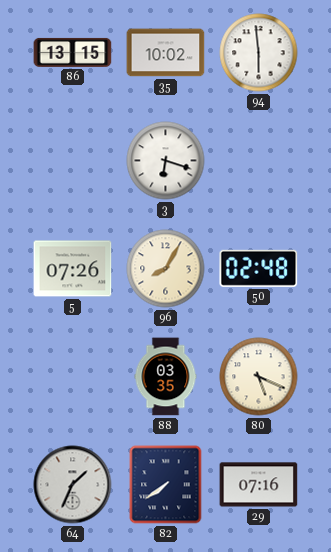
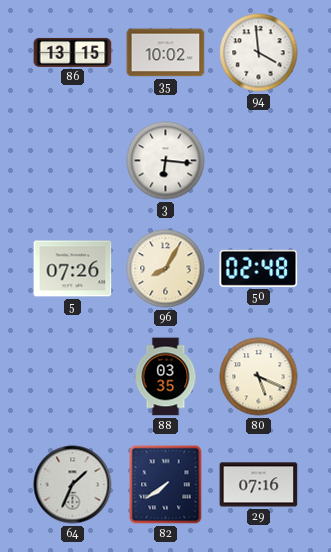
94: 5:59 -> 3:59
3: 6:18 -> 6:16
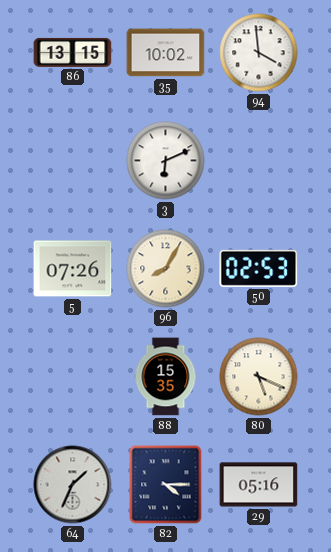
3: 6:16 -> 6:11
50: 02:48 -> 02:53
88: 03:35 -> 15:35
82: 7:39 -> 4:15
29: 07:16 -> 05:16
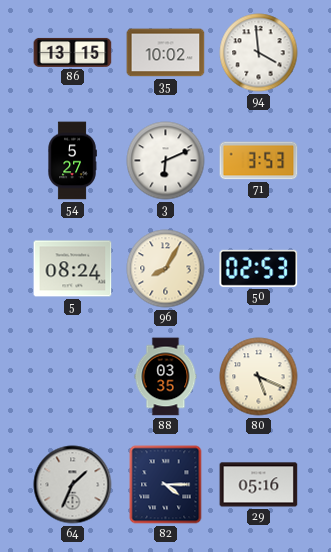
54: none -> 5:27
71: none -> 3:53
5: 07:26 -> 08:24
88: 15:35 -> 03:35
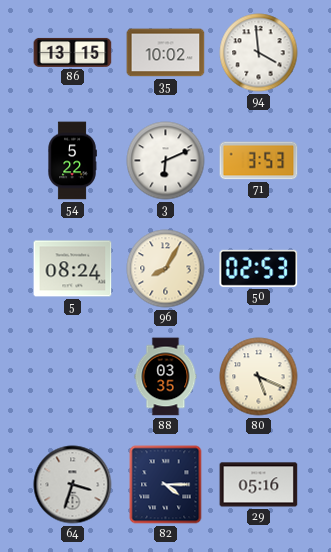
54: 5:27 -> 5:22
64: 1:34 -> 3:33
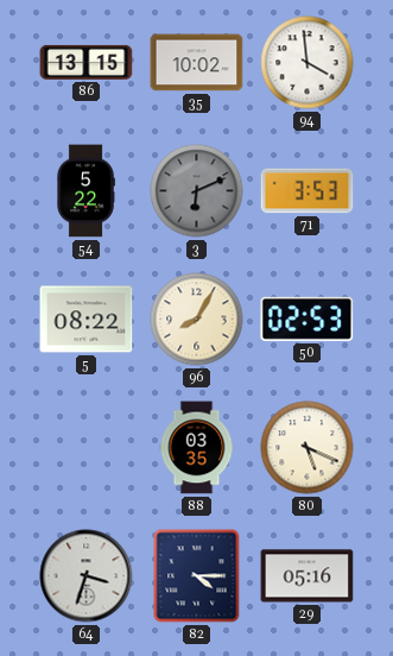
3 dial: white -> grey
5: 08:24 -> 08:22
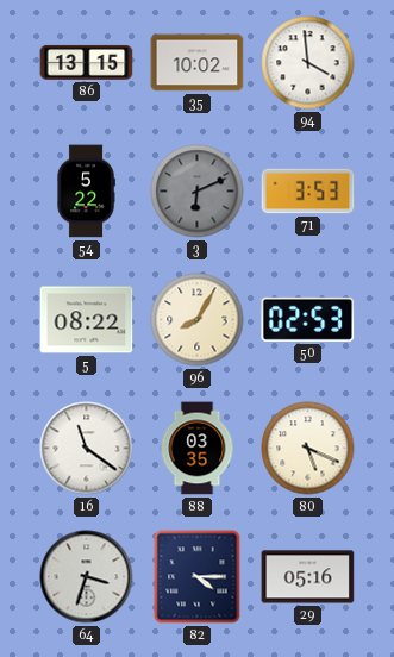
16: none -> 11:21
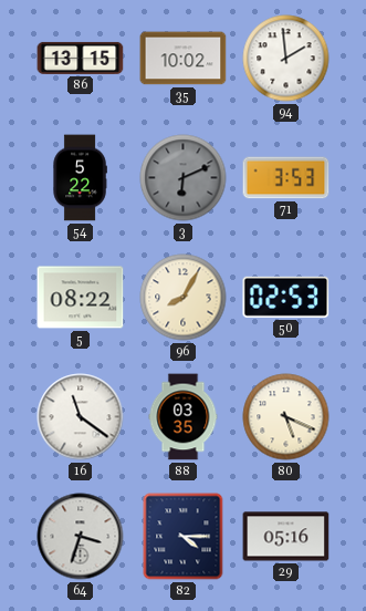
94: 3:59 -> 1:59
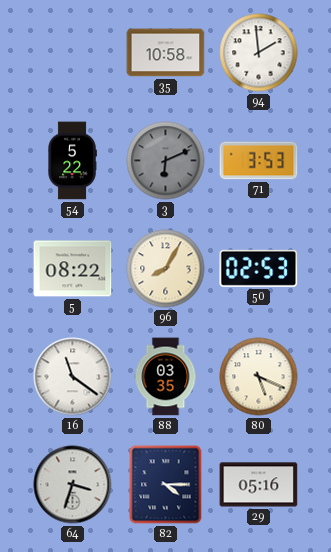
86: 13:15 -> none
35: 10:02 -> 10:58
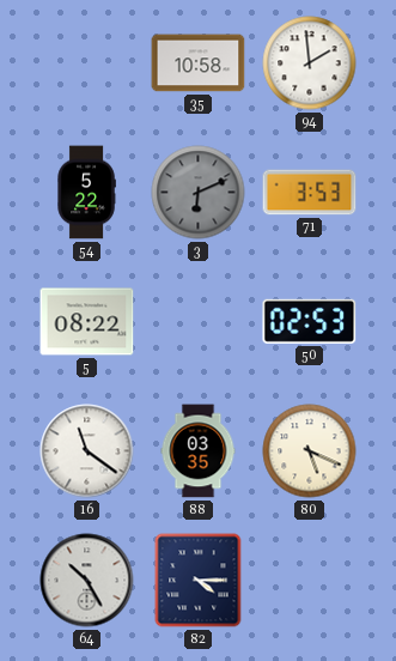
96: 8:05 -> none
64: 3:33 -> 10:25
29: 05:16 -> none
